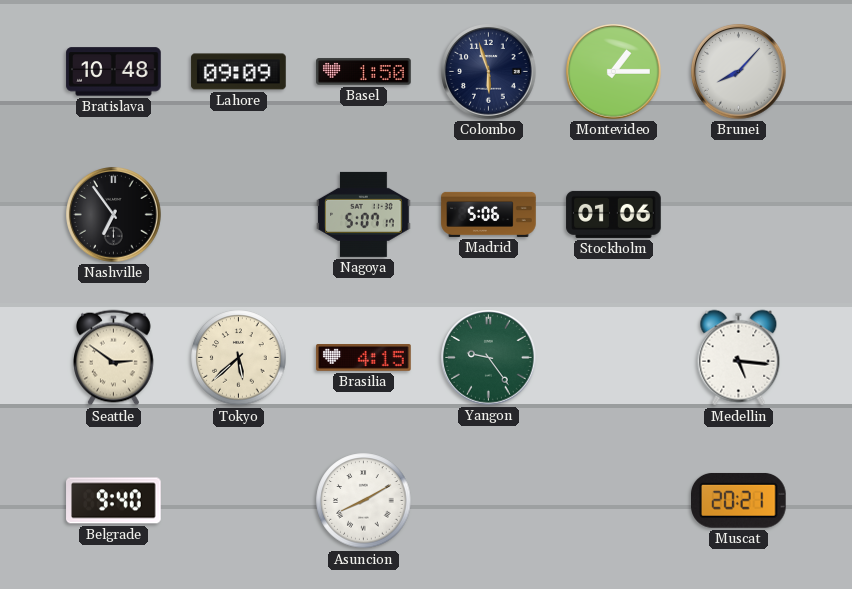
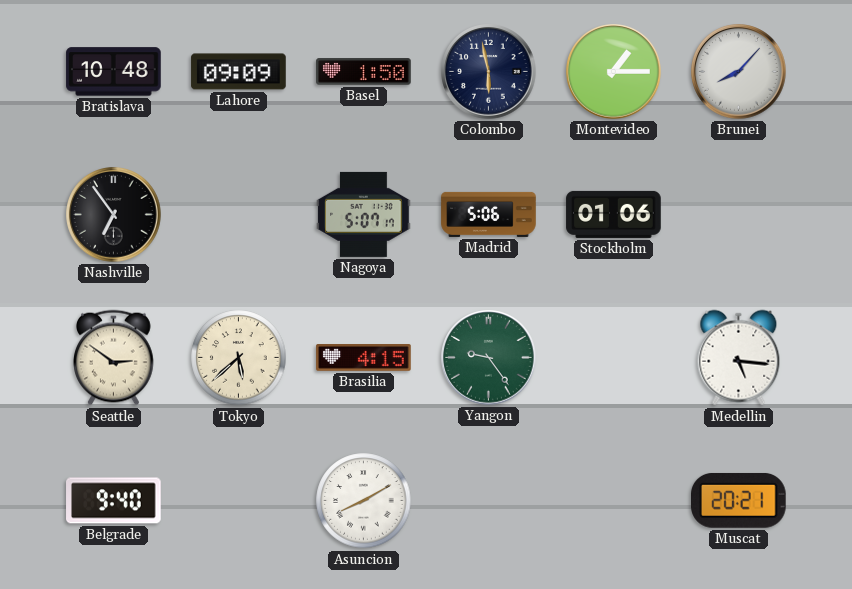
Colombo: 5:57 -> 5:58
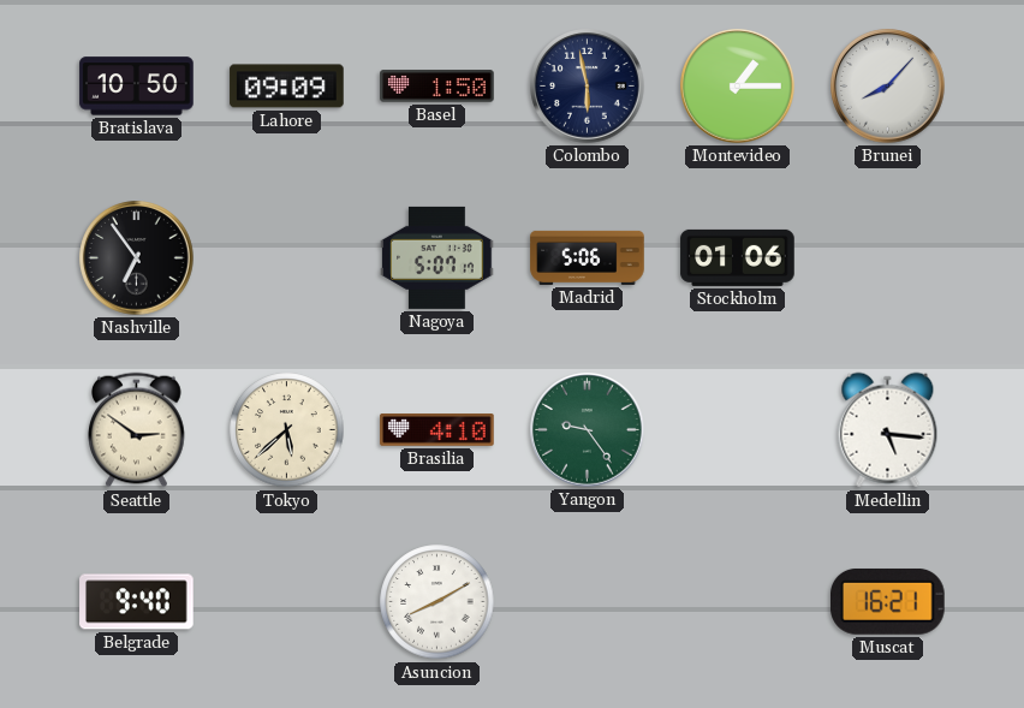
Bratislava: 10:48 -> 10:50
Brasilia: 4:15 -> 4:10
Muscat: 20:21 -> 16:21
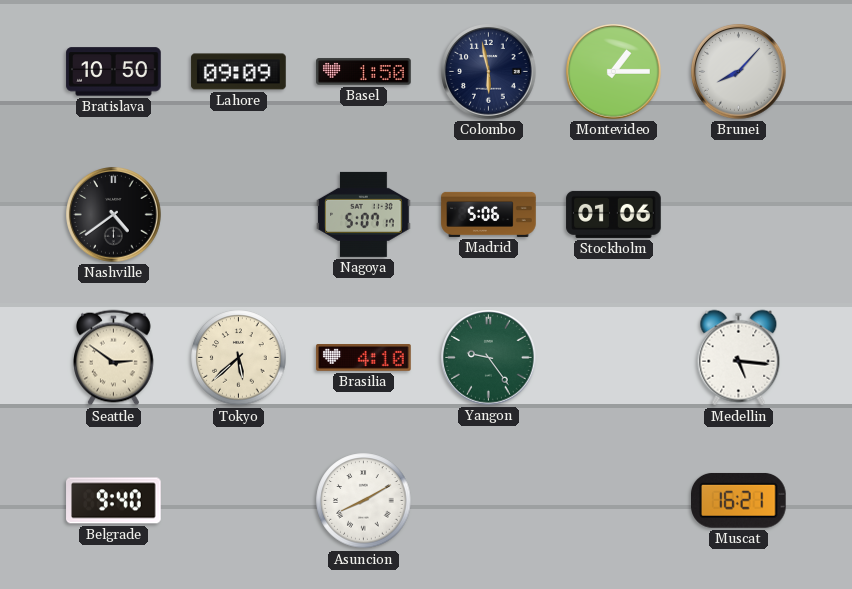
Nashville: 6:54 -> 4:39
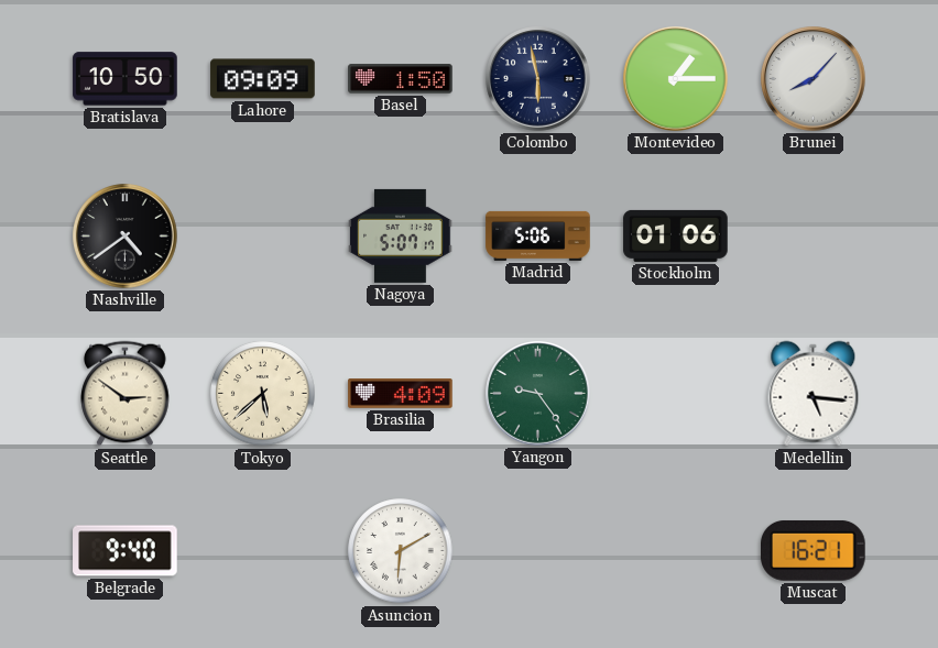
Brasilia: 4:10 -> 4:09
Asuncion: 8:10 -> 6:10
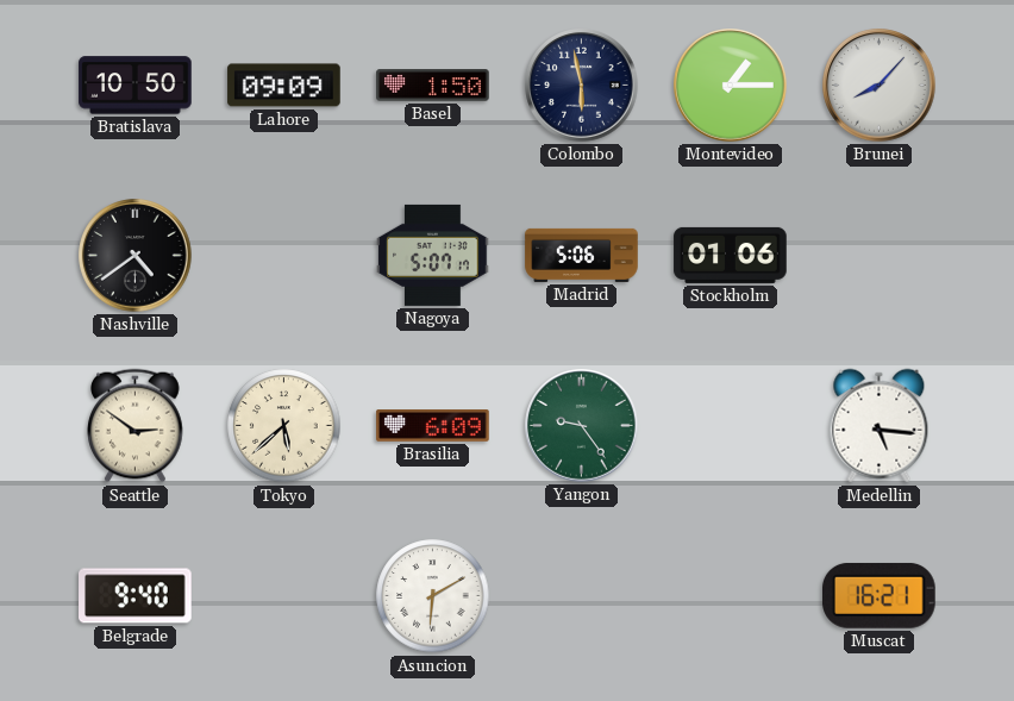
Brasilia: 4:09 -> 6:09
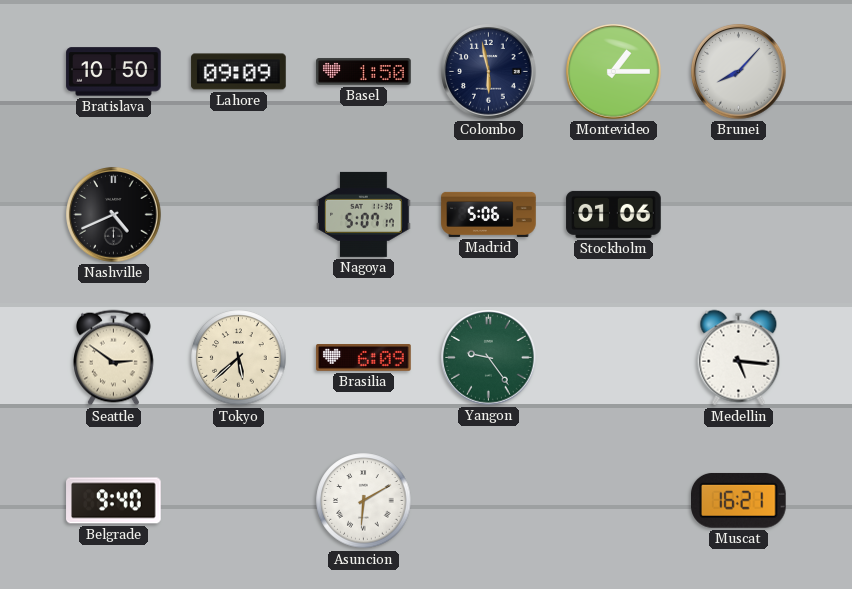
Nashville: 4:39 -> 4:41
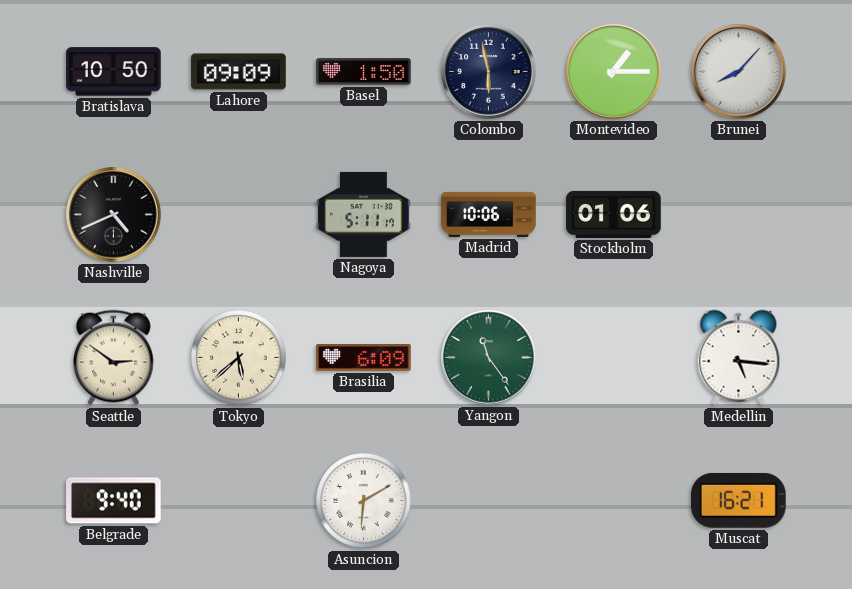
Nagoya: 5:07 -> 5:11
Madrid: 5:06 -> 10:06
Yangon: 9:24 -> 11:24
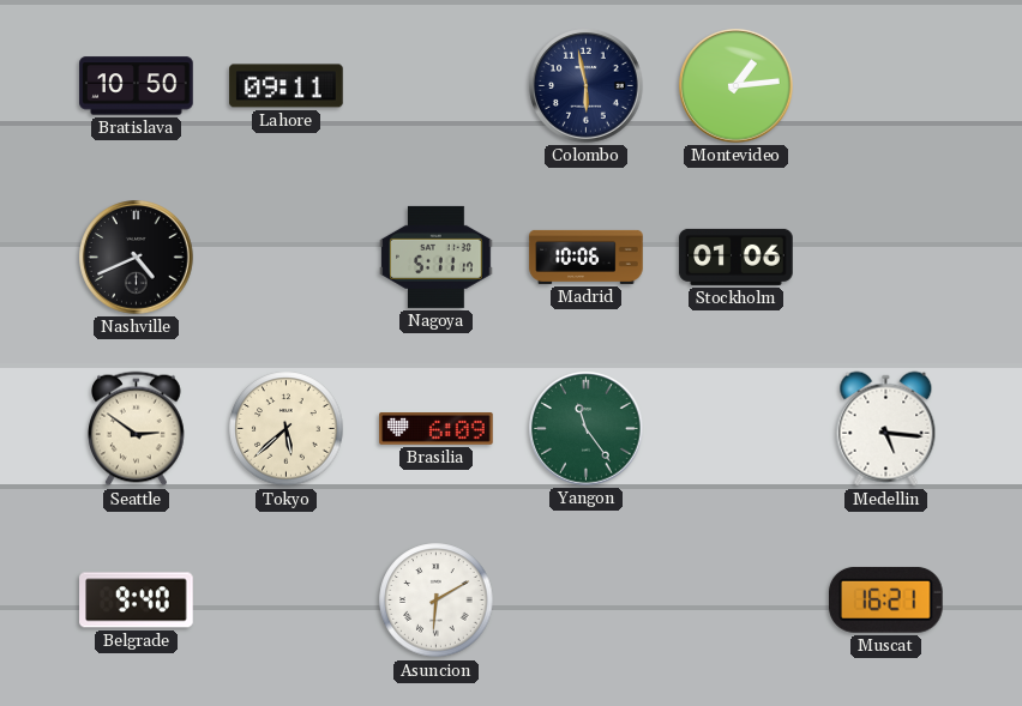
Lahore: 09:09 -> 09:11
Basel: 1:50 -> none
Montevideo: 1:15 -> 1:14
Brunei: 8:07 -> none
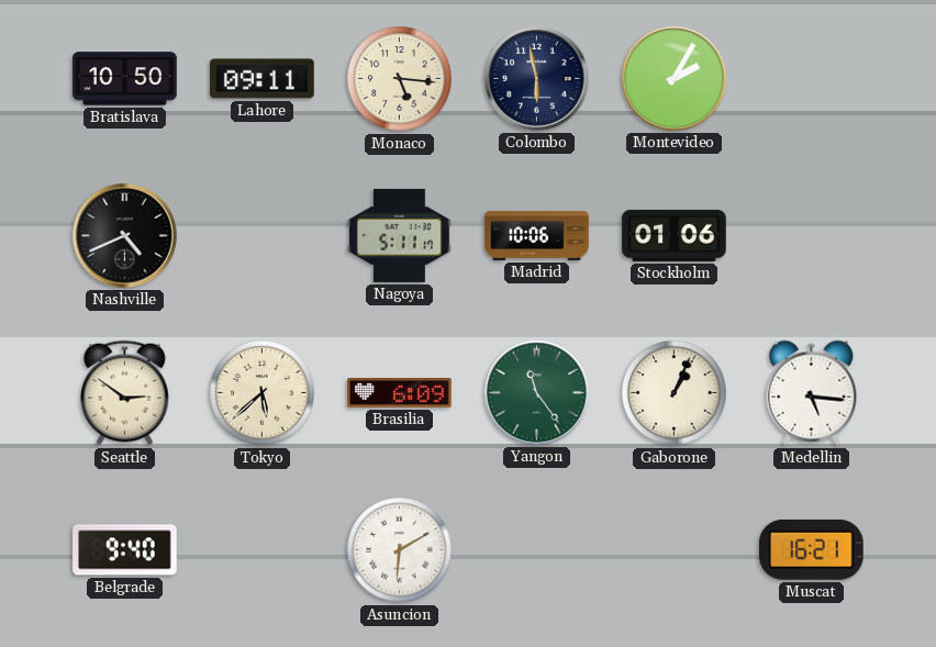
Monaco: none -> 5:16
Montevideo: 1:14 -> 2:05
Gaborone: none -> 1:04
